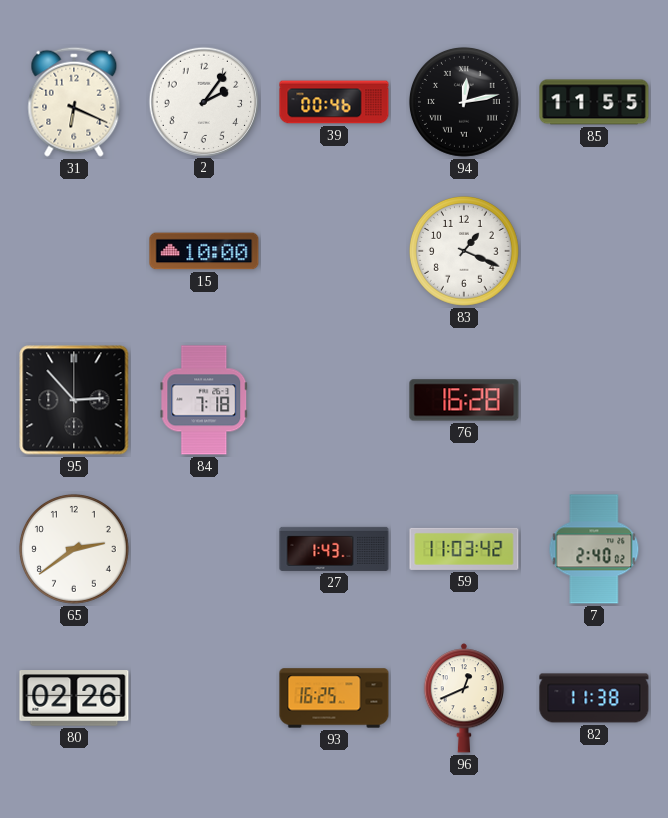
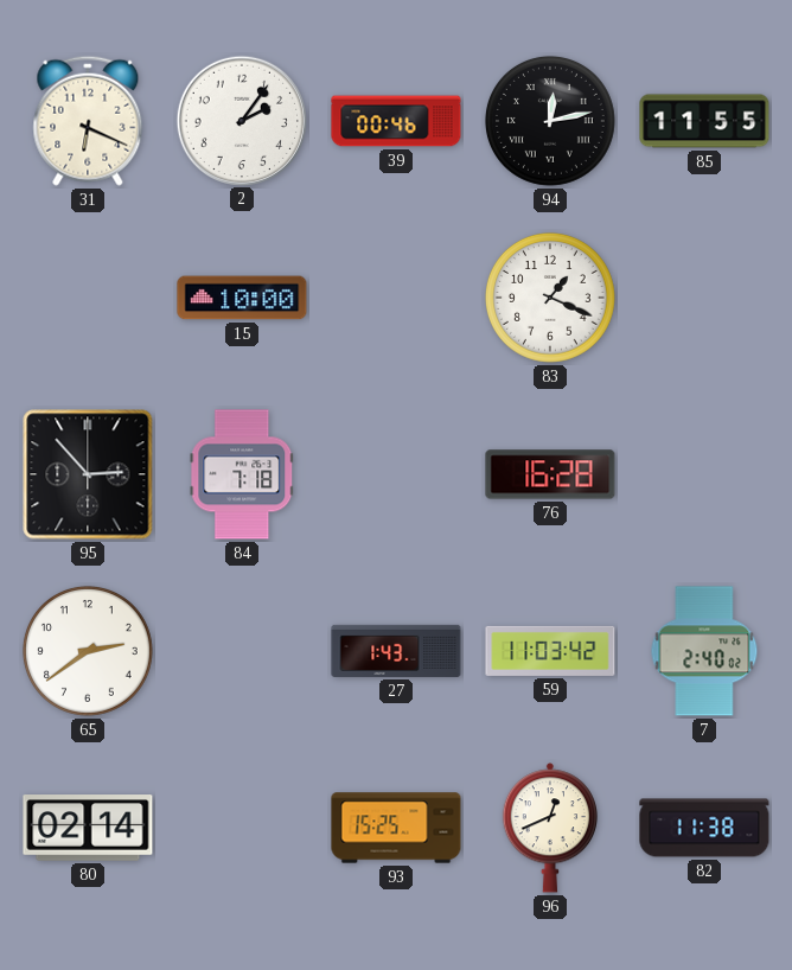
80: 02:26 -> 02:14
93: 16:25 -> 15:25
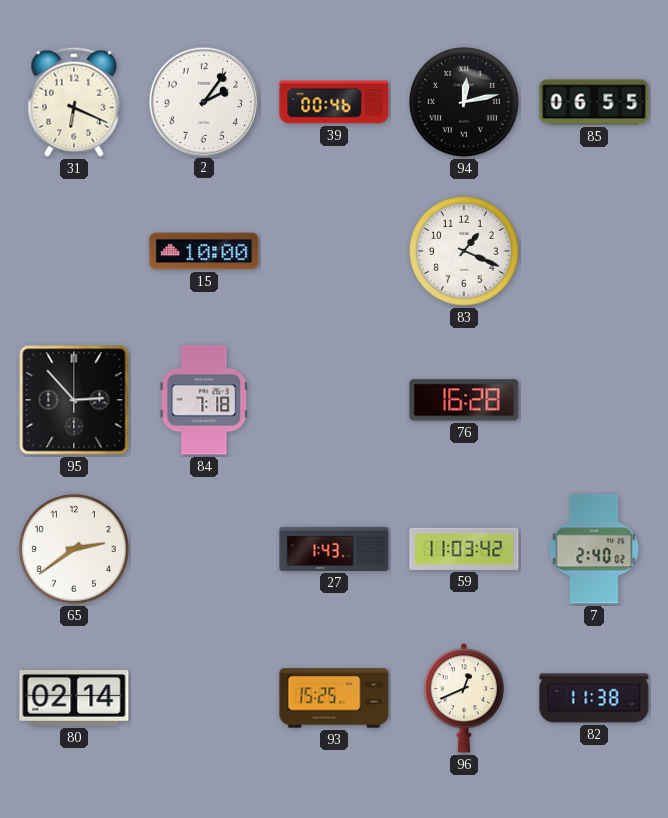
85: 11:55 -> 06:55
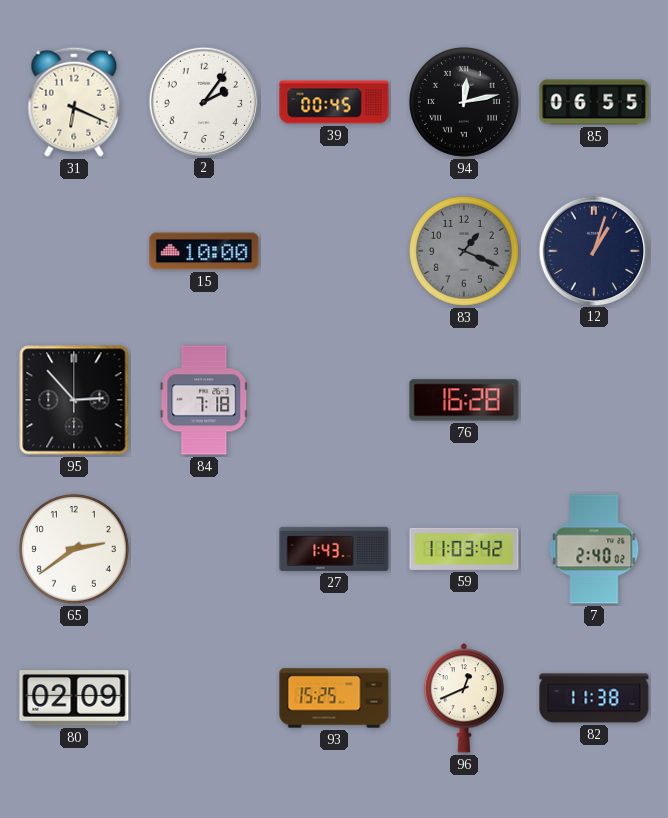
39: 00:46 -> 00:45
83 dial: white -> grey
12: none -> 1:03
80: 02:14 -> 02:09
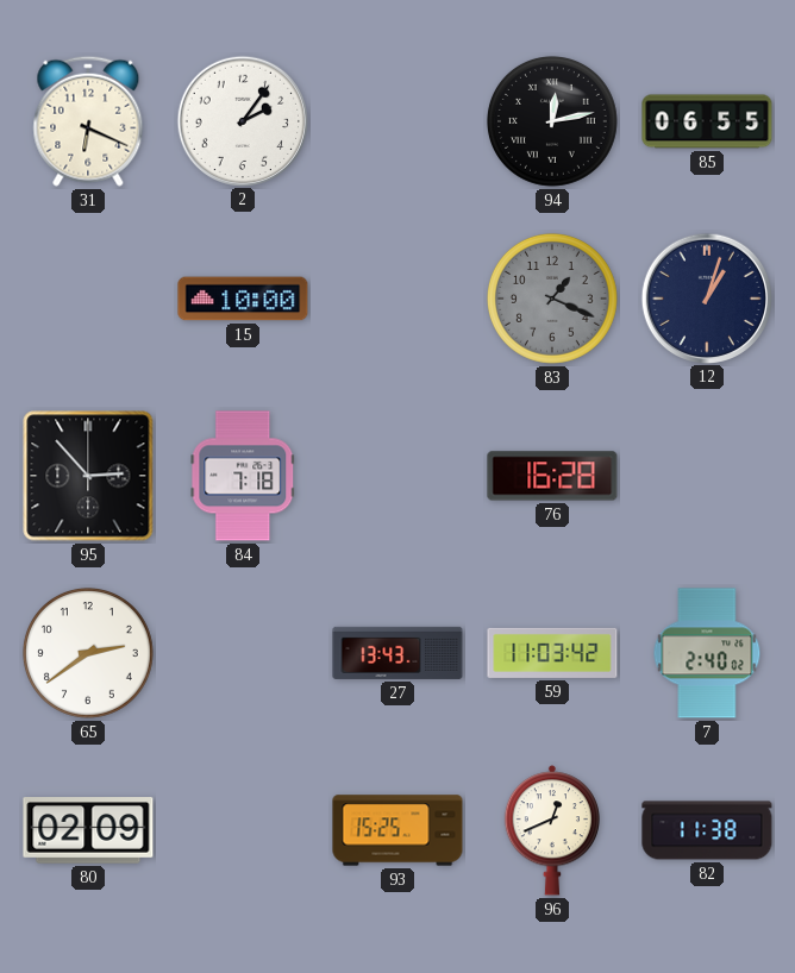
39: 00:45 -> none
27: 1:43 -> 13:43
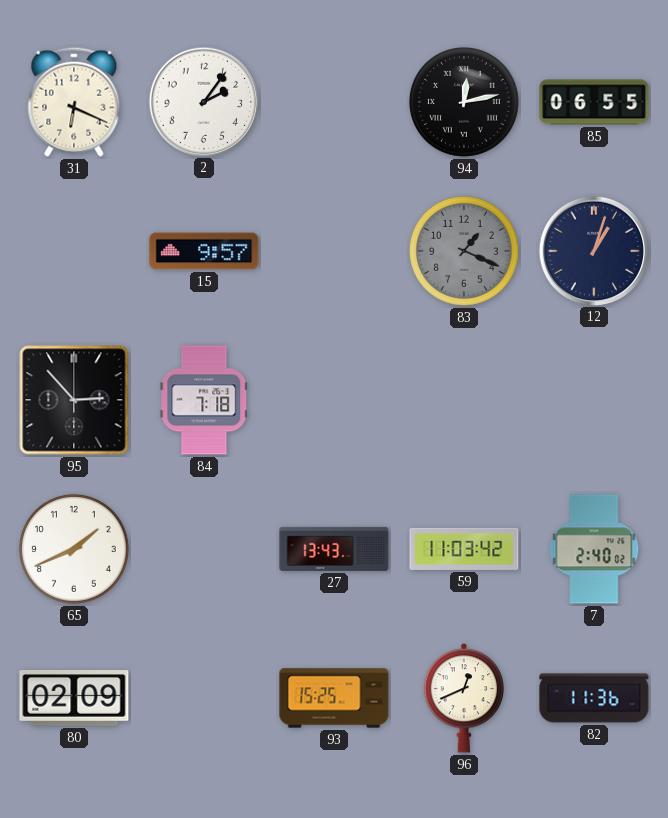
15: 10:00 -> 9:57
76: 16:28 -> none
65: 2:39 -> 1:41
82: 11:38 -> 11:36
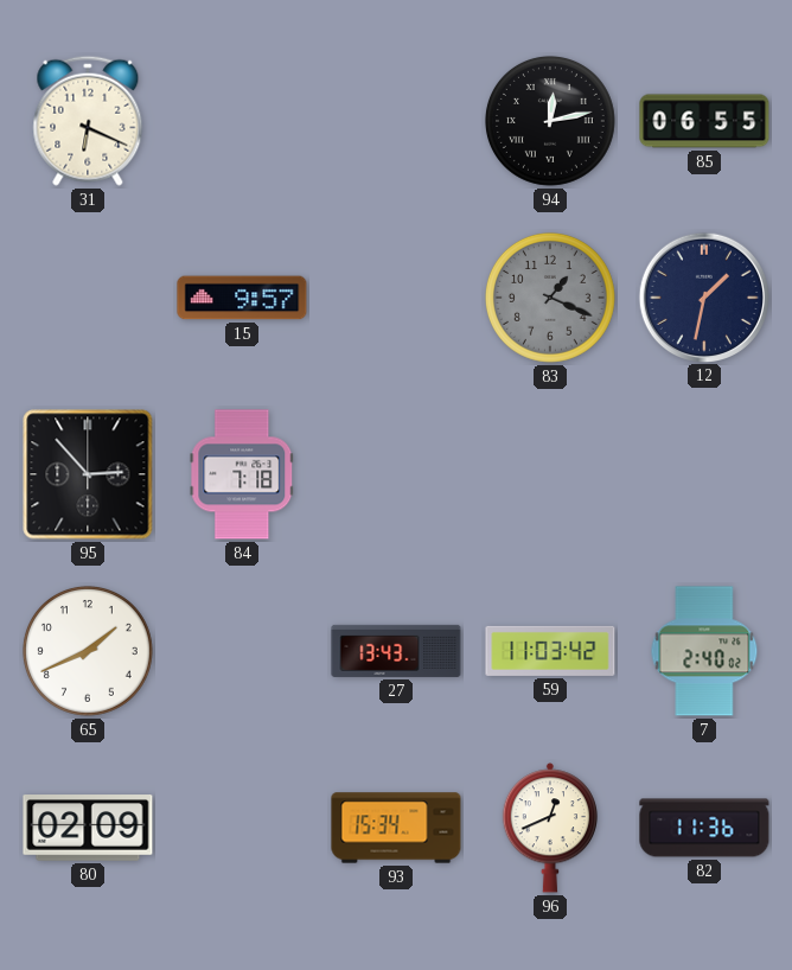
2: 2:06 -> none
12: 1:03 -> 1:32
93: 15:25 -> 15:34
